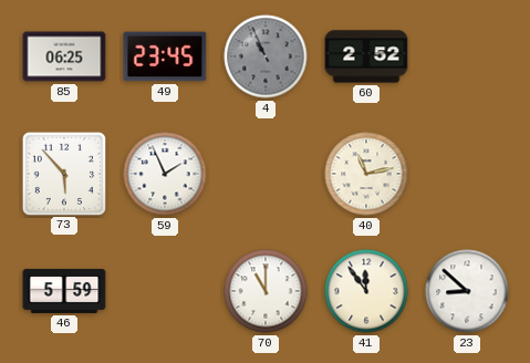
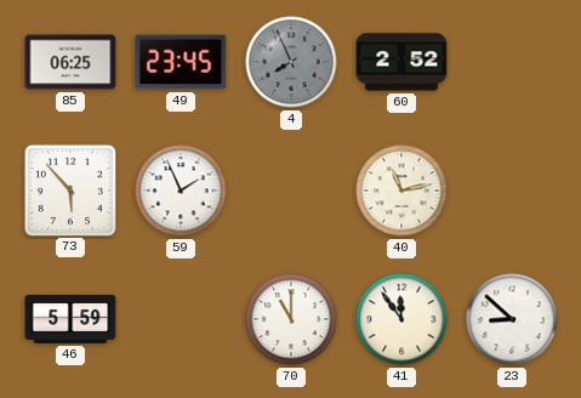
4: 10:56 -> 7:56
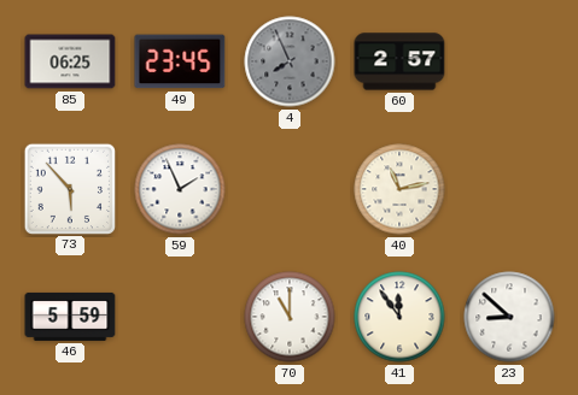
60: 2:52 -> 2:57
